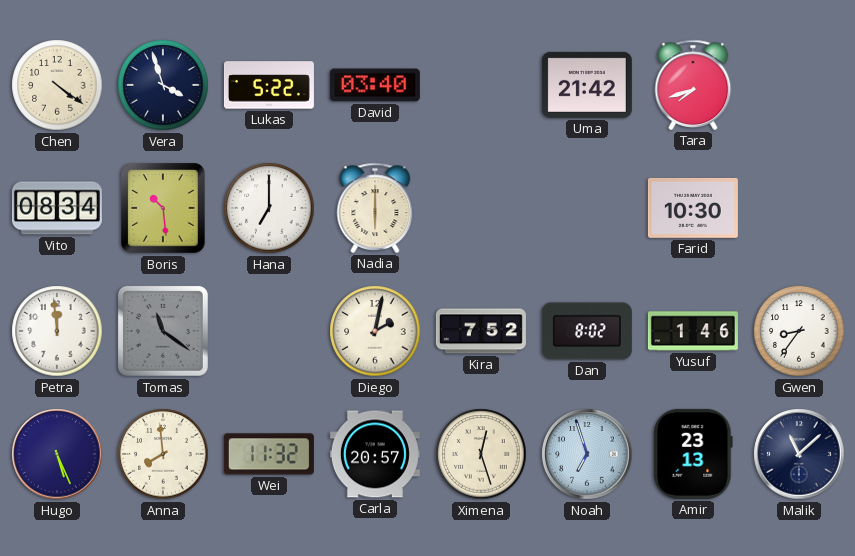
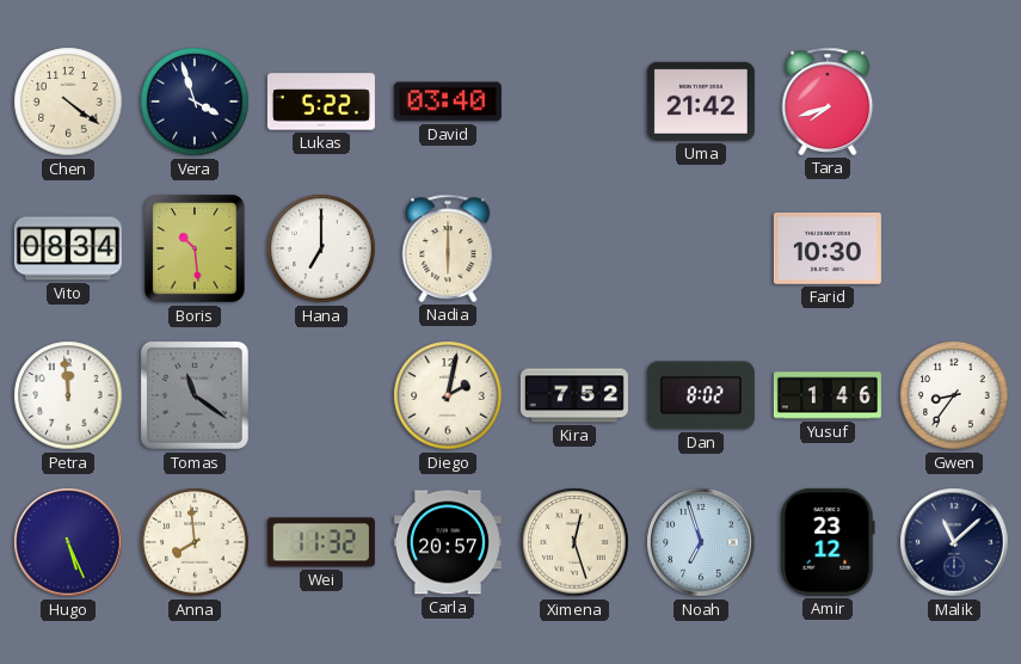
Amir: 23:13 -> 23:12
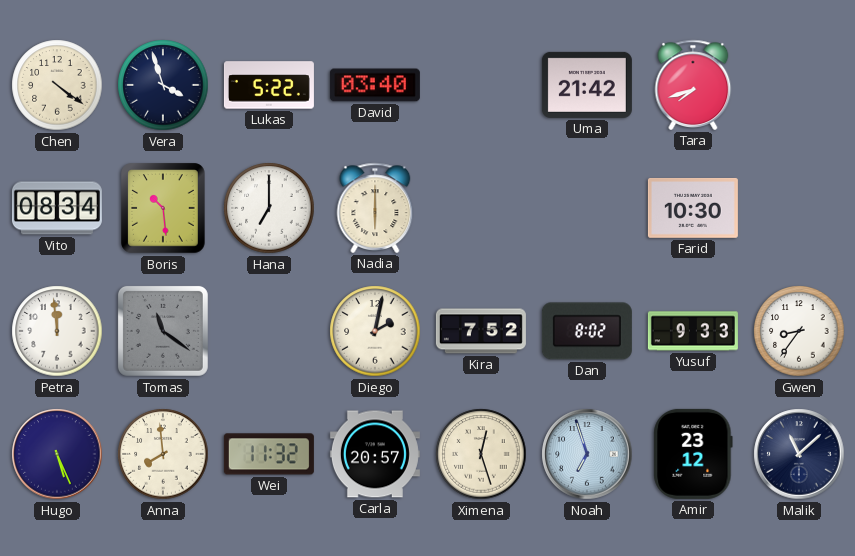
Yusuf: 1:46 -> 9:33
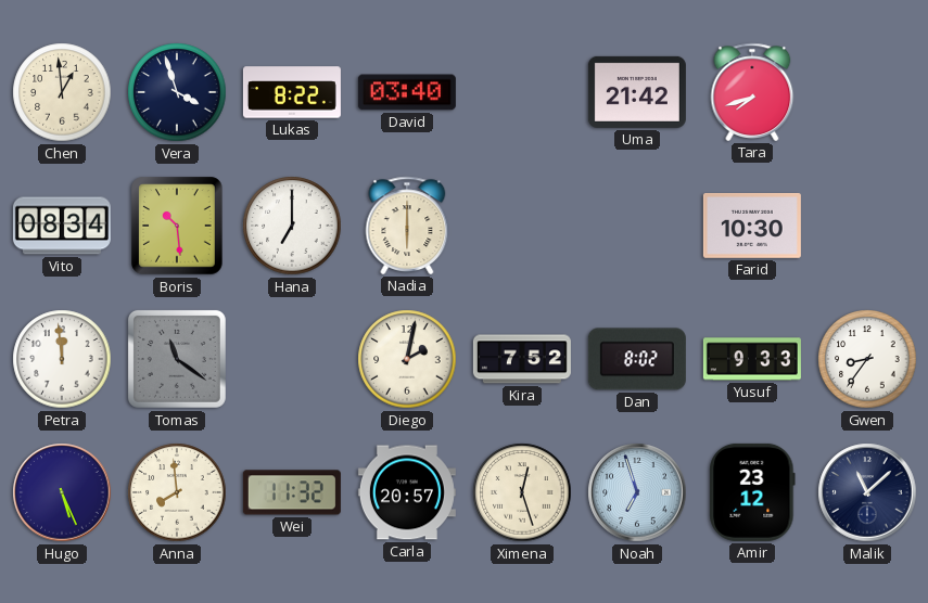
Chen: 4:21 -> 12:59
Lukas: 5:22 -> 8:22
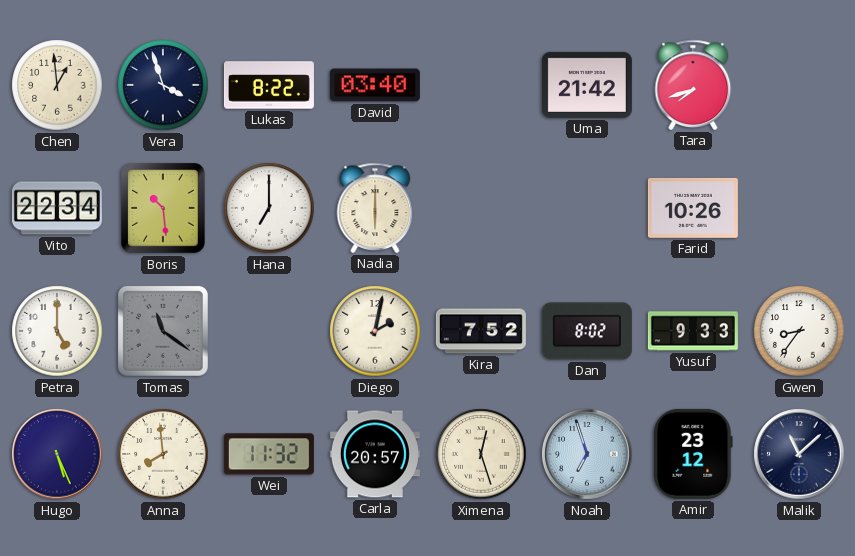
Vito: 08:34 -> 22:34
Farid: 10:30 -> 10:26
Petra: 11:59 -> 5:00
